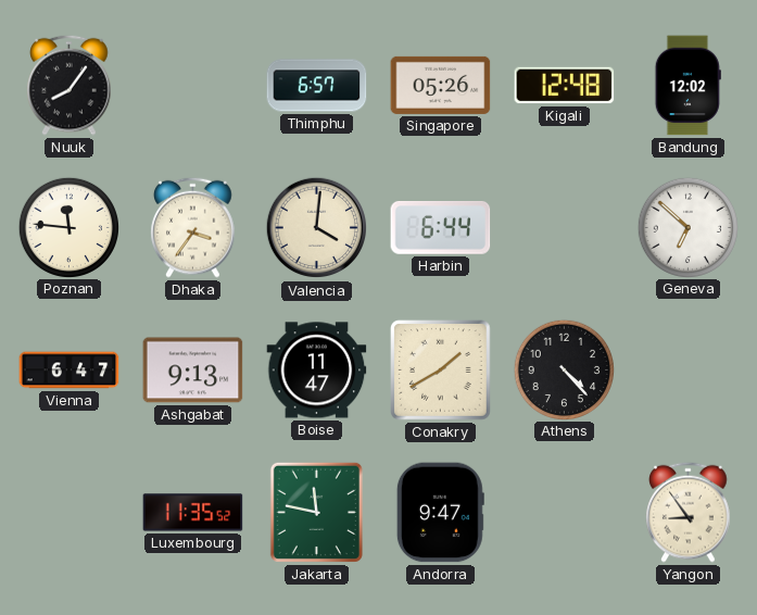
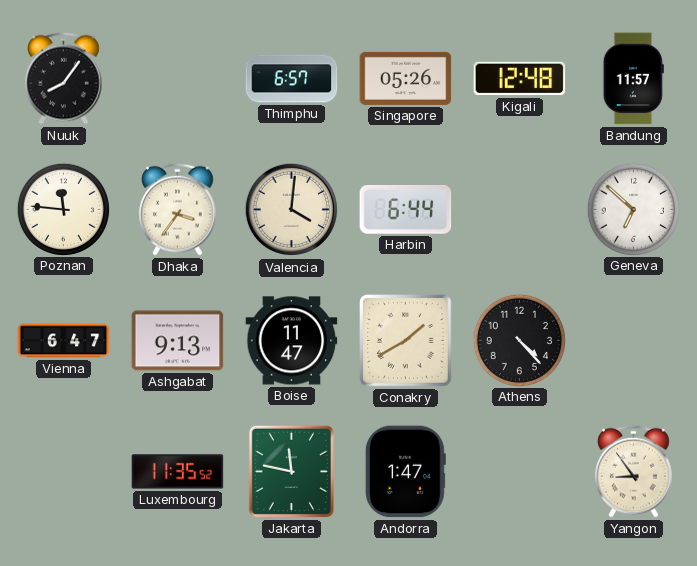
Bandung: 12:02 -> 11:57
Andorra: 9:47 -> 1:47
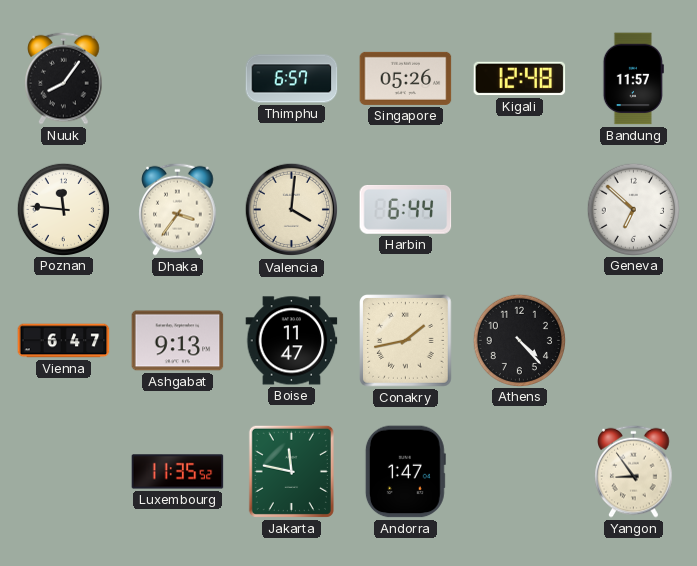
Conakry: 1:40 -> 1:43
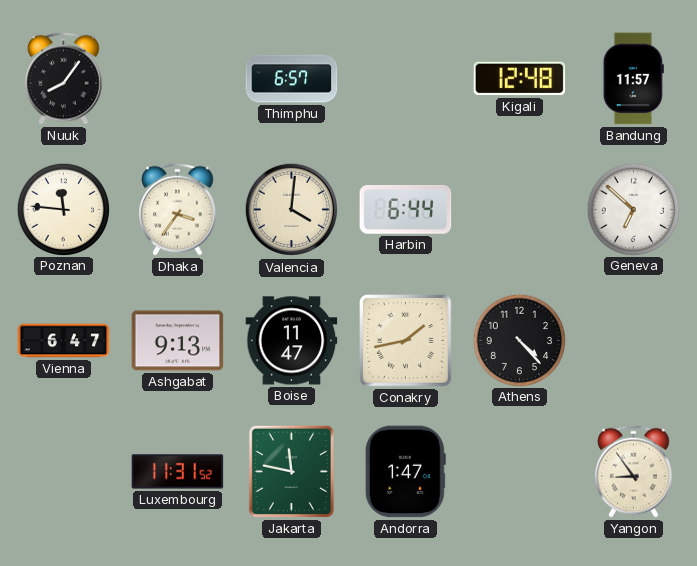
Singapore: 05:26 -> none
Luxembourg: 11:35 -> 11:31
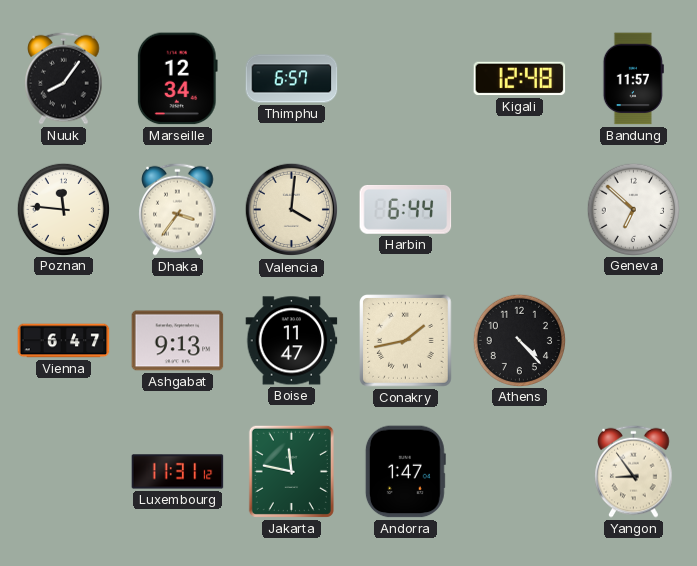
Marseille: none -> 12:34
Luxembourg: 11:31:52 -> 11:31:12
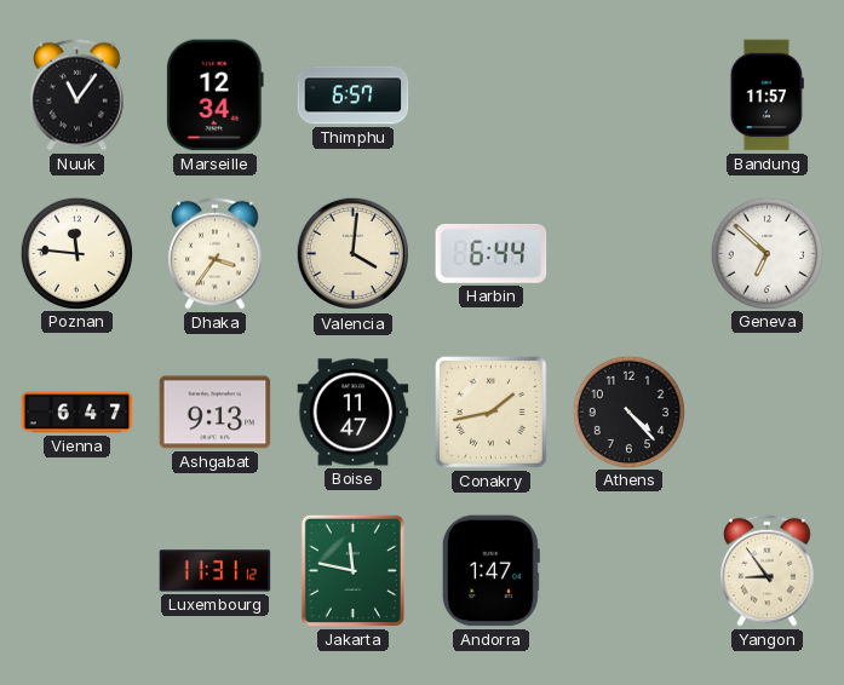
Nuuk: 8:06 -> 11:06
Kigali: 12:48 -> none
